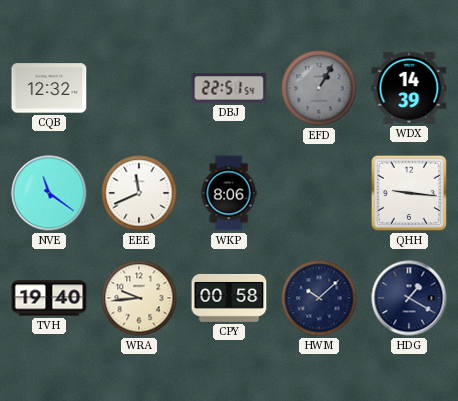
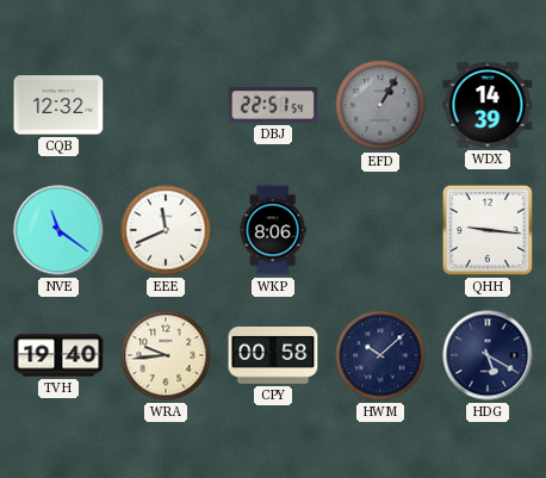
HDG: 1:20 -> 5:20
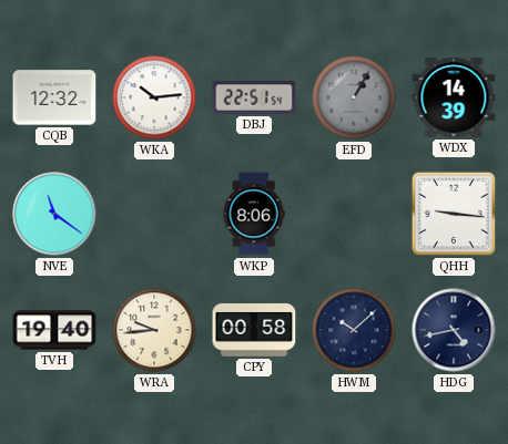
WKA: none -> 10:14
EEE: 11:41 -> none
HDG: 5:20 -> 4:43
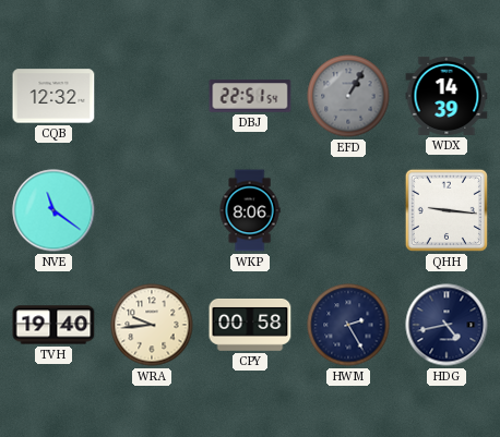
WKA: 10:14 -> none
HWM: 10:08 -> 2:25
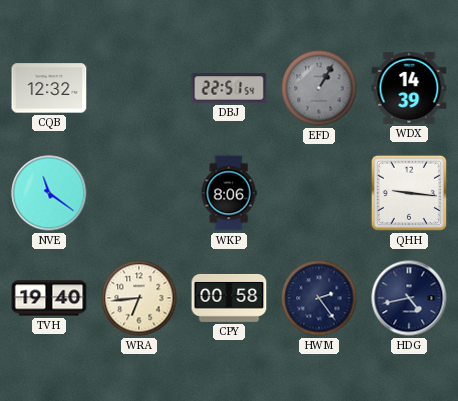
WRA: 9:44 -> 6:44
HWM: 2:25 -> 2:24
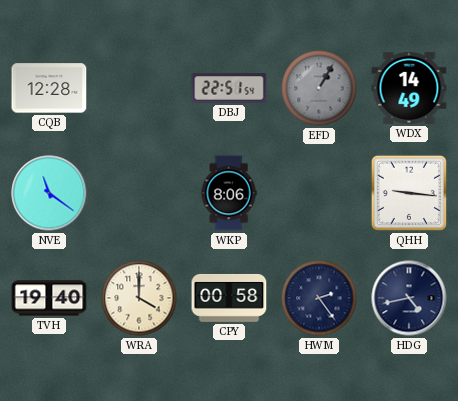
CQB: 12:32 -> 12:28
WDX: 14:39 -> 14:49
WRA: 6:44 -> 4:00
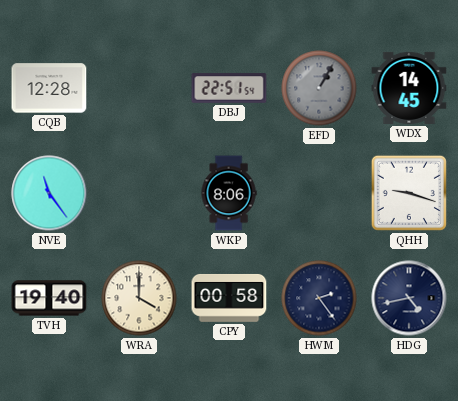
WDX: 14:49 -> 14:45
NVE: 11:21 -> 11:24
QHH: 9:16 -> 9:18
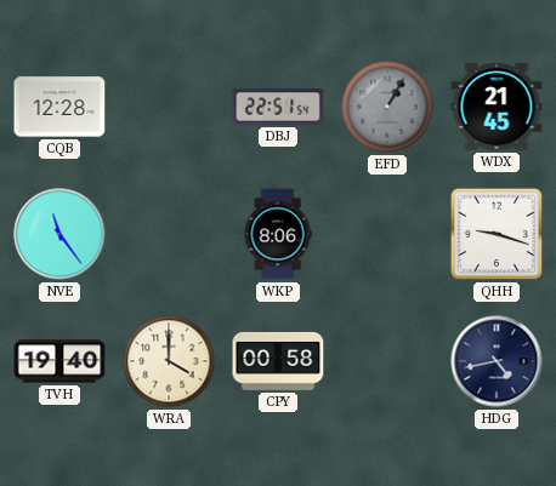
WDX: 14:45 -> 21:45
HWM: 2:24 -> none
